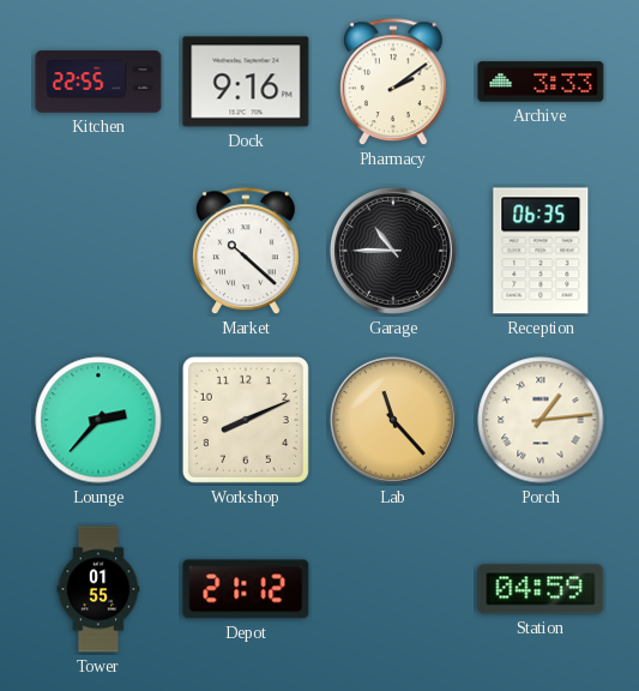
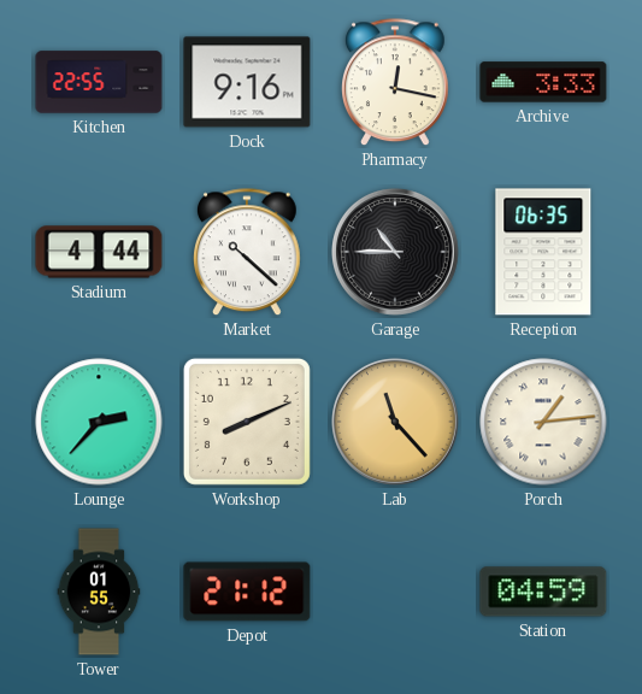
Pharmacy: 2:09 -> 12:17
Stadium: none -> 4:44
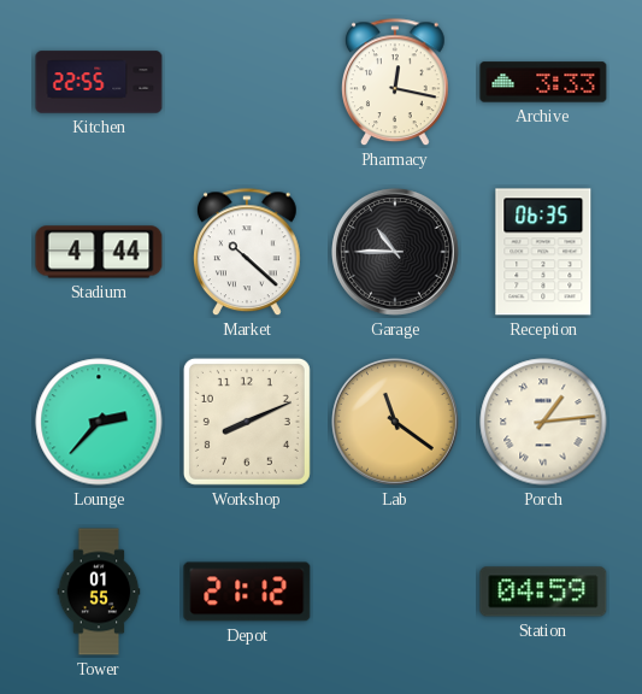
Dock: 9:16 -> none
Lab: 11:23 -> 11:21
